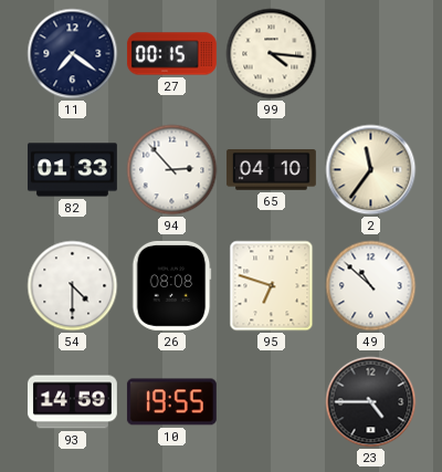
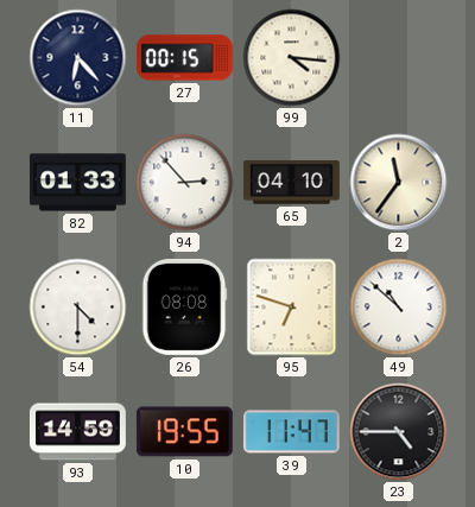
11: 7:21 -> 6:23
39: none -> 11:47
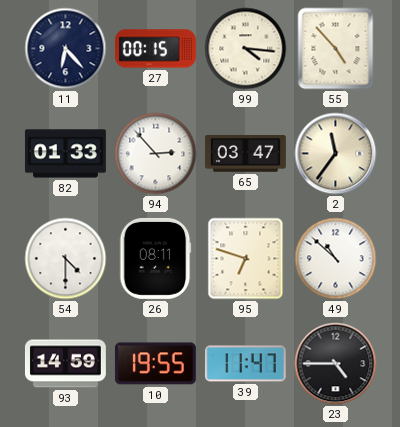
55: none -> 4:53
65: 04:10 -> 03:47
26: 08:08 -> 08:11
